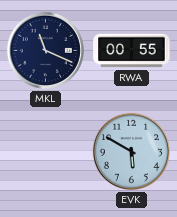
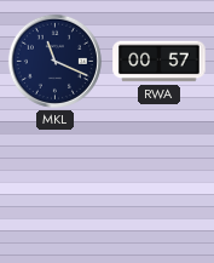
RWA: 00:55 -> 00:57
EVK: 5:50 -> none
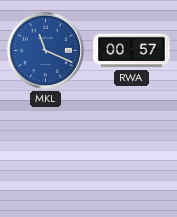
MKL dial: navy -> blue
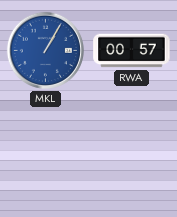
MKL: 11:19 -> 1:05
